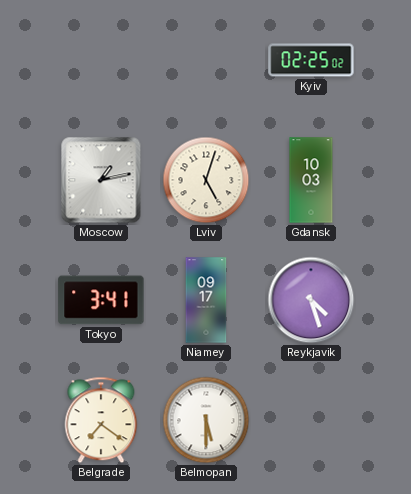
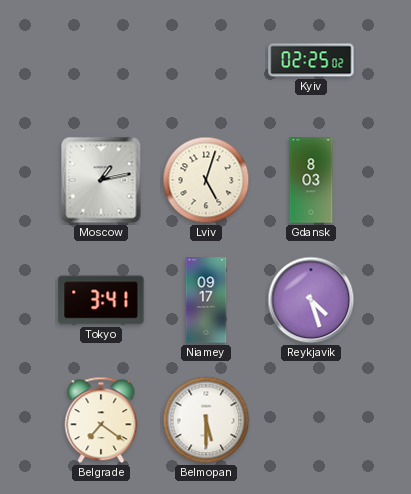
Gdansk: 10:03 -> 8:03
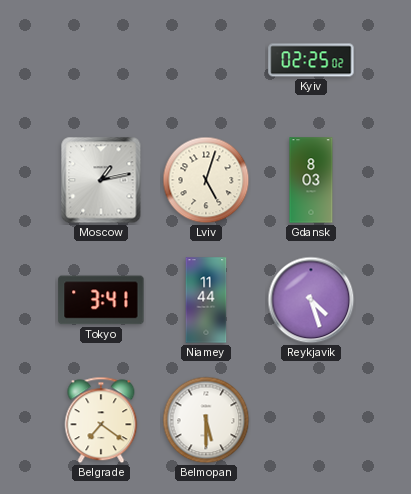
Niamey: 09:17 -> 11:44
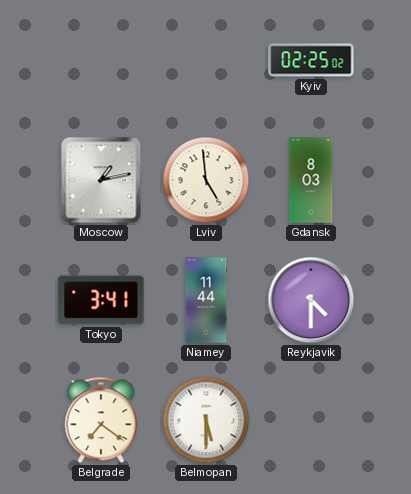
Lviv: 5:03 -> 4:59
Reykjavik: 4:27 -> 4:30
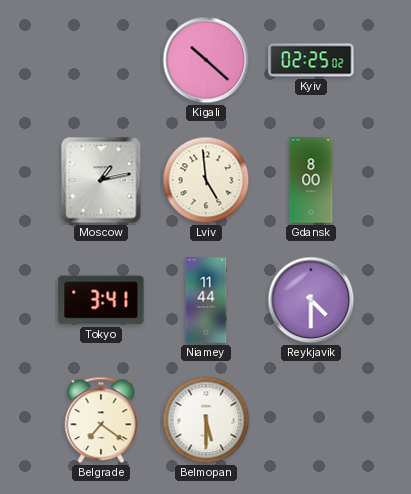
Kigali: none -> 10:22
Gdansk: 8:03 -> 8:00
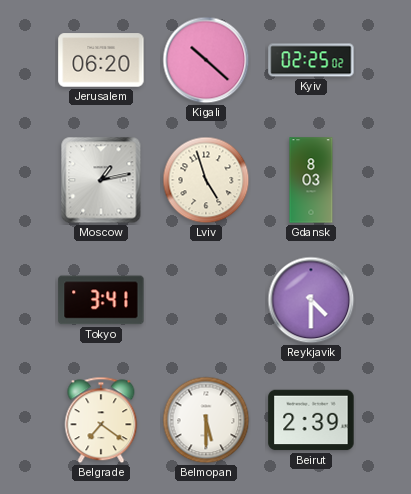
Jerusalem: none -> 06:20
Lviv: 4:59 -> 4:57
Gdansk: 8:00 -> 8:03
Niamey: 11:44 -> none
Beirut: none -> 2:39
